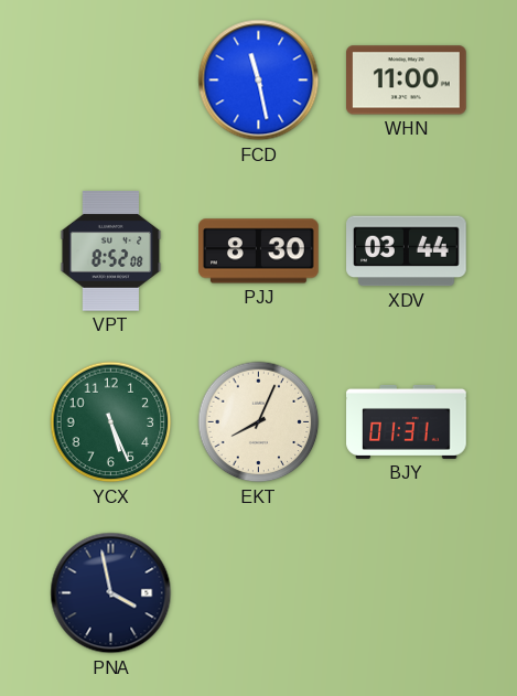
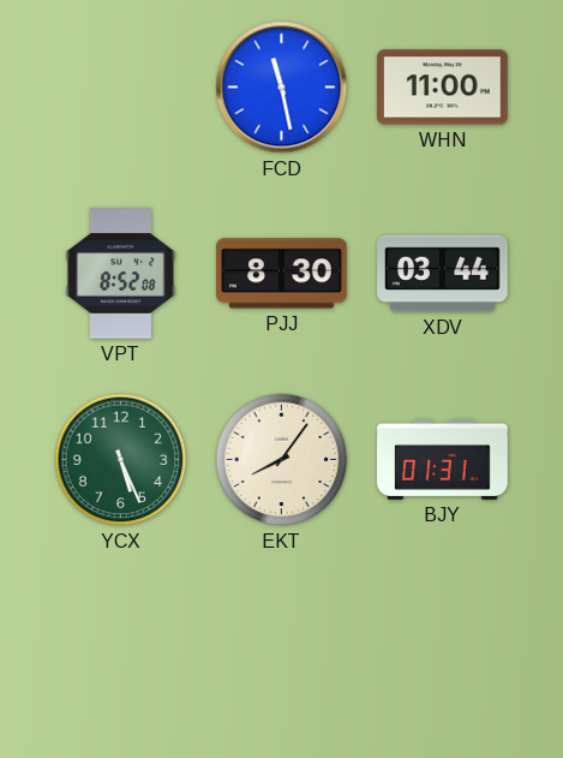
EKT: 8:04 -> 8:06
PNA: 3:58 -> none
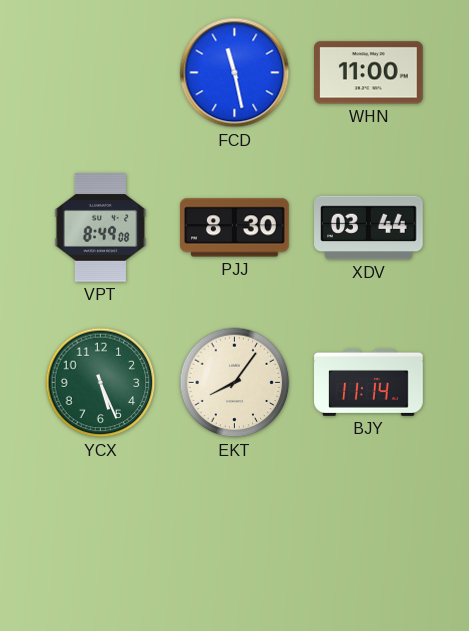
VPT: 8:52 -> 8:49
BJY: 01:31 -> 11:14
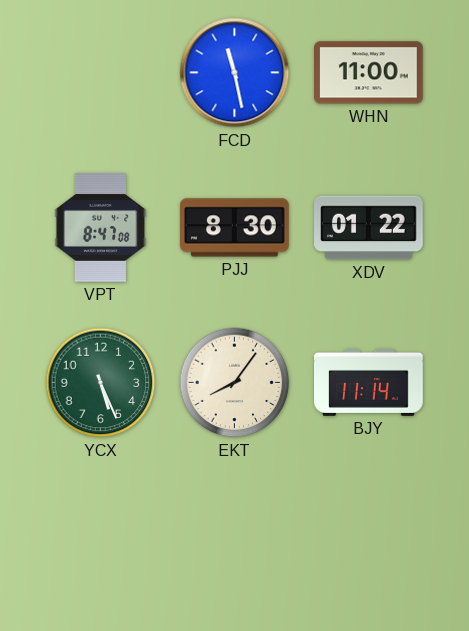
VPT: 8:49 -> 8:47
XDV: 03:44 -> 01:22
